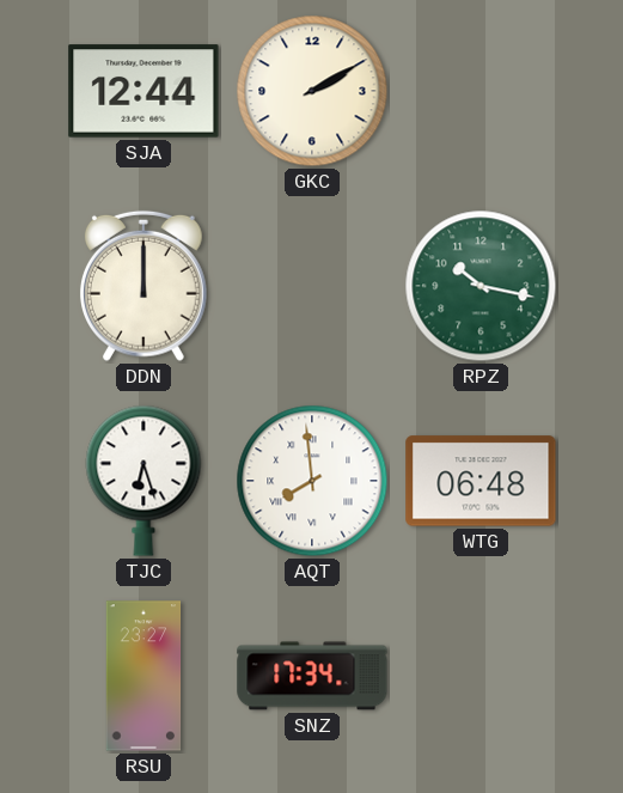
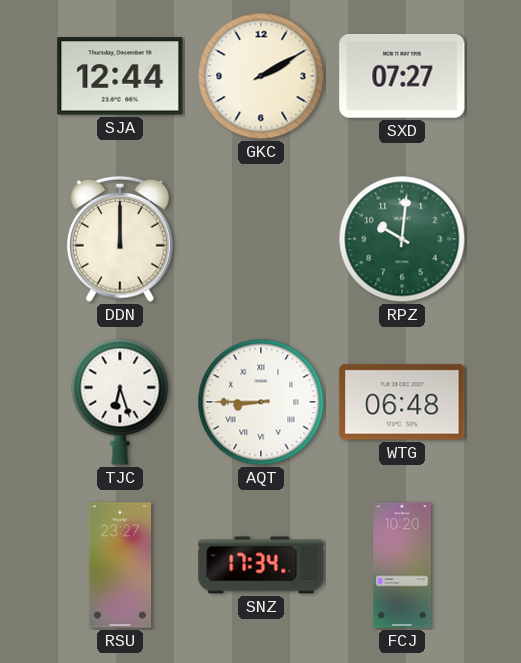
SXD: none -> 07:27
RPZ: 10:17 -> 10:01
AQT: 7:59 -> 8:45
FCJ: none -> 10:20
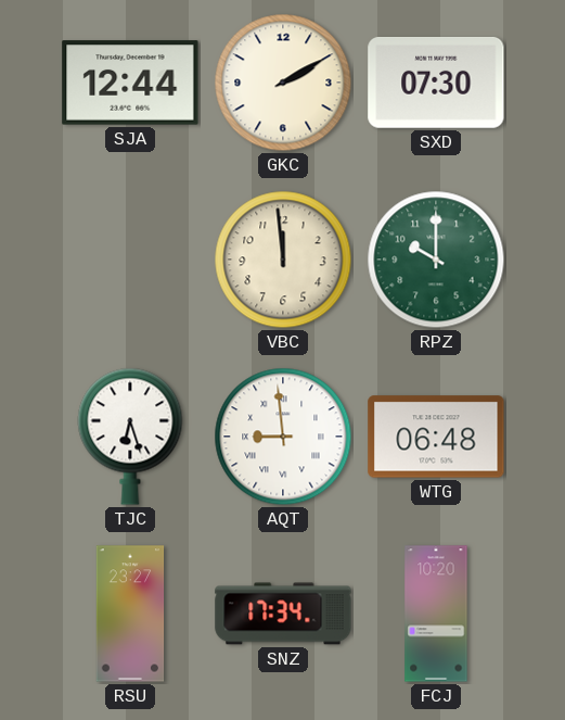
SXD: 07:27 -> 07:30
DDN: 12:00 -> none
VBC: none -> 11:59
RPZ: 10:01 -> 10:00
AQT: 8:45 -> 8:59
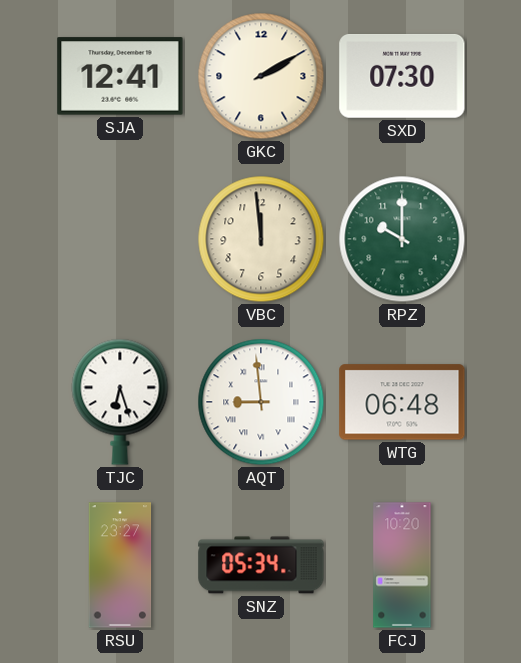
SJA: 12:44 -> 12:41
SNZ: 17:34 -> 05:34
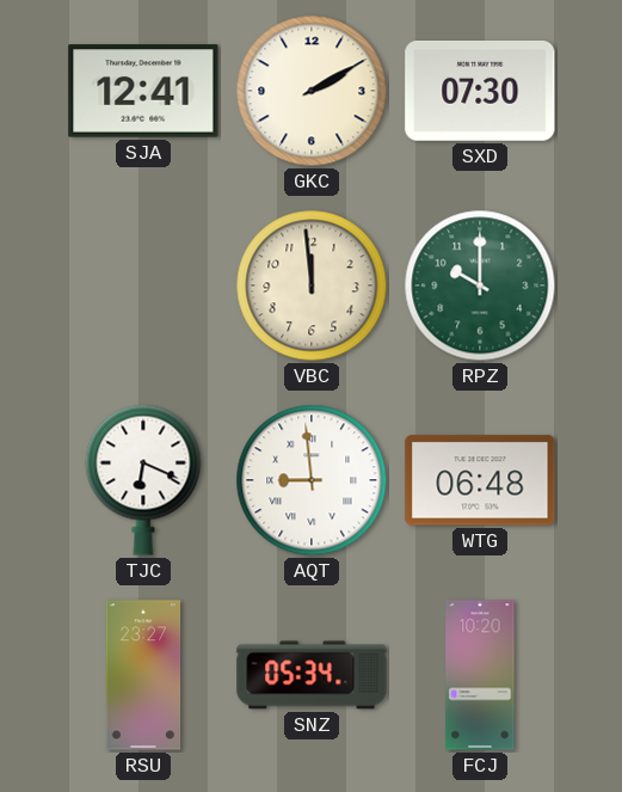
TJC: 6:27 -> 6:19
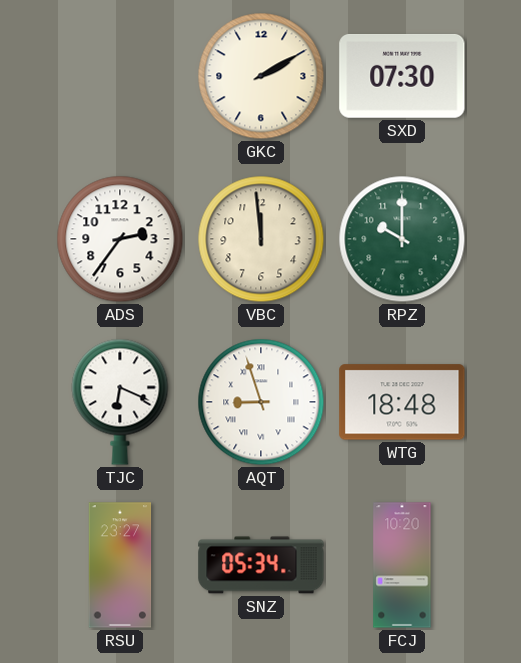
SJA: 12:41 -> none
ADS: none -> 2:36
AQT: 8:59 -> 8:57
WTG: 06:48 -> 18:48
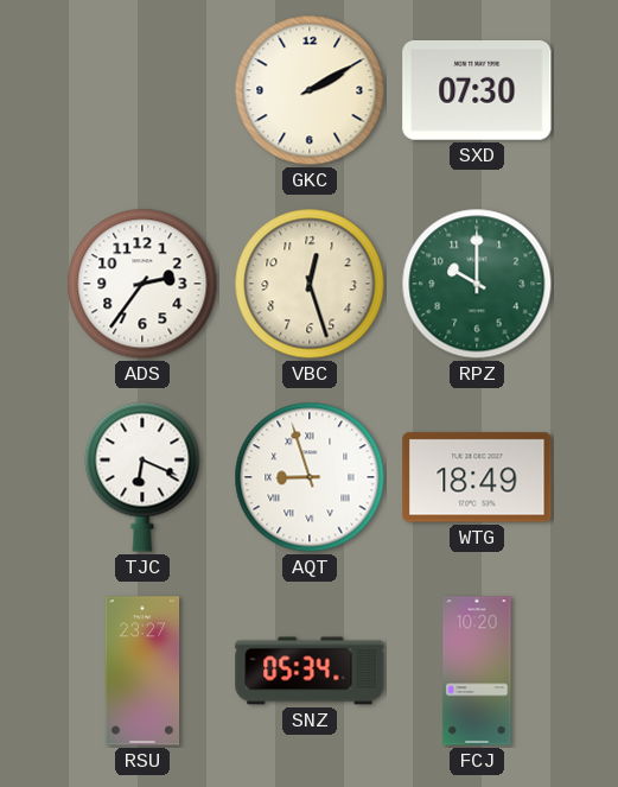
VBC: 11:59 -> 12:27
WTG: 18:48 -> 18:49
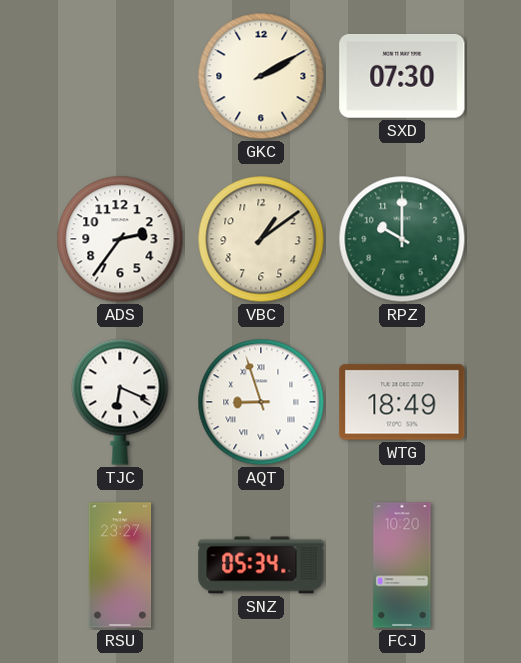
VBC: 12:27 -> 1:09
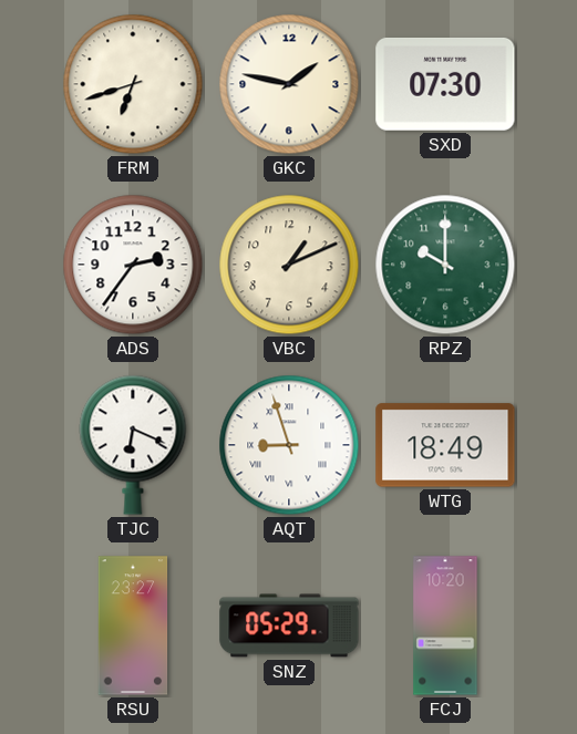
FRM: none -> 6:42
GKC: 2:10 -> 1:47
VBC: 1:09 -> 1:11
SNZ: 05:34 -> 05:29
